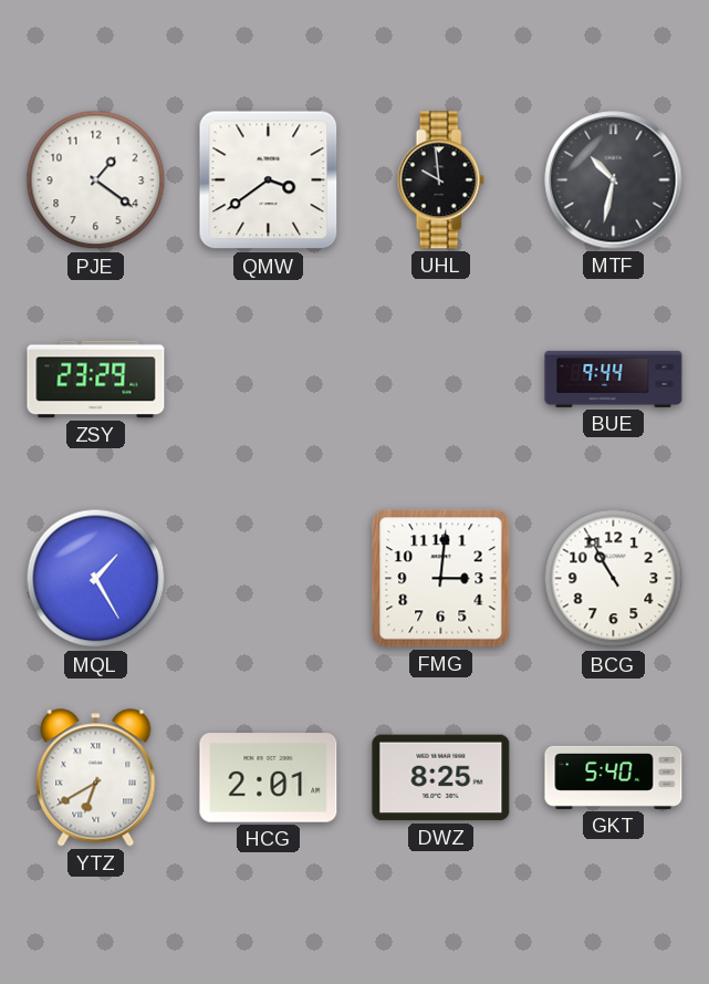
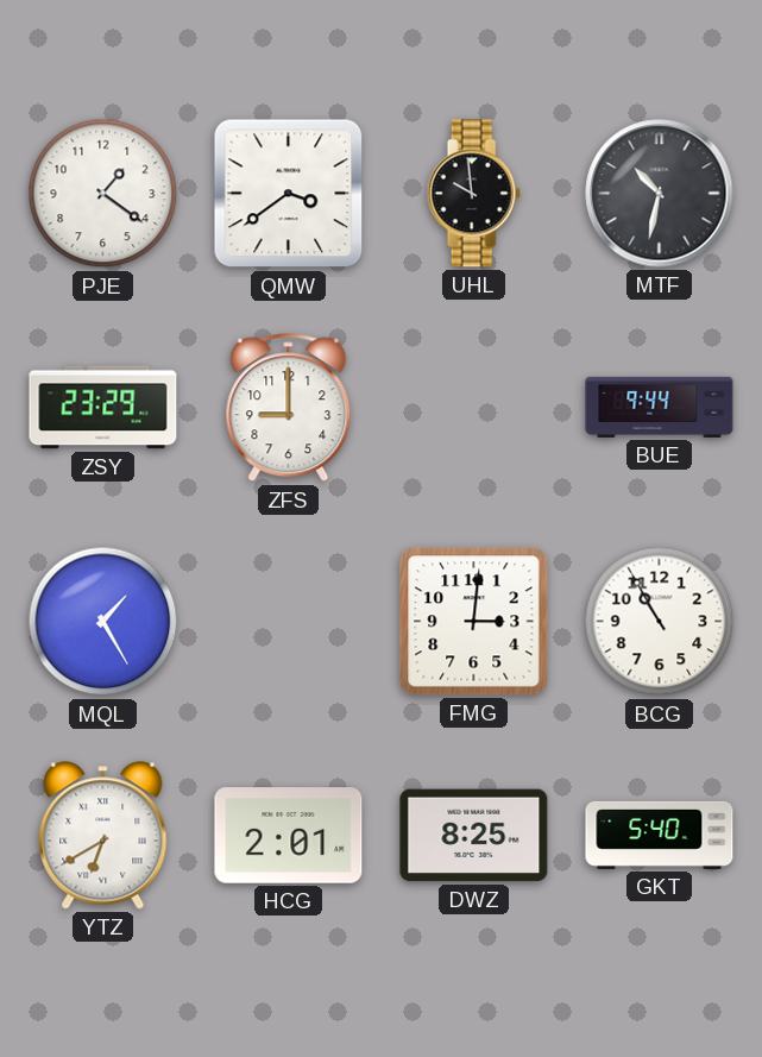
ZFS: none -> 9:00
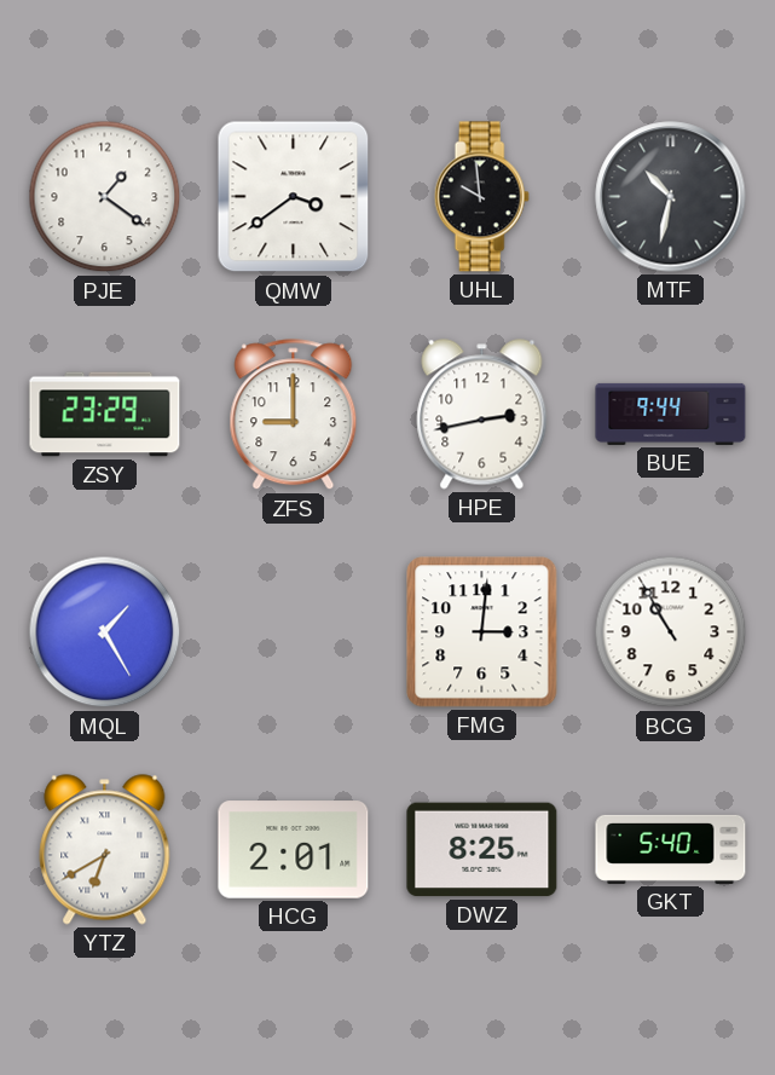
HPE: none -> 2:43
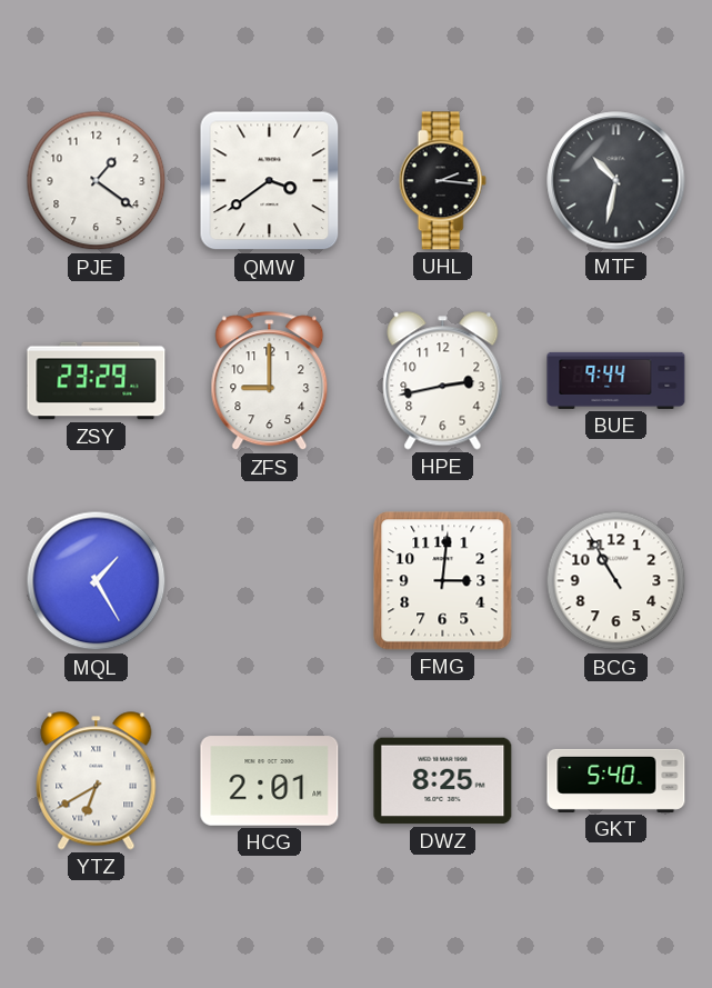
UHL: 9:59 -> 2:16
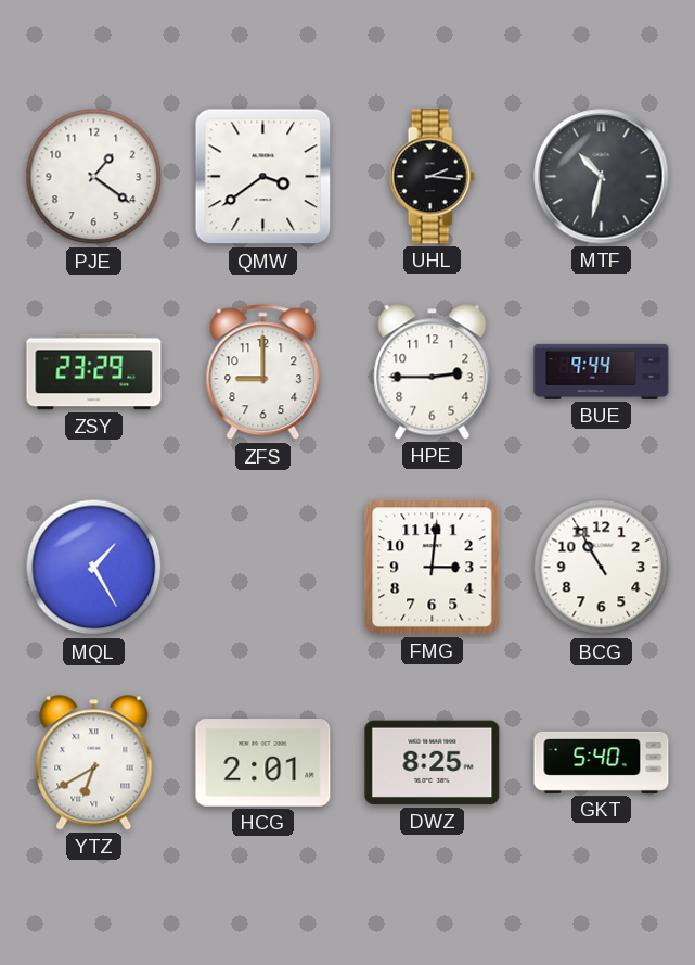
HPE: 2:43 -> 2:45
